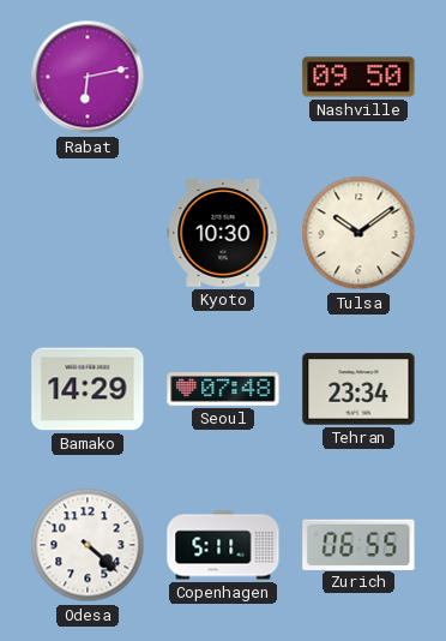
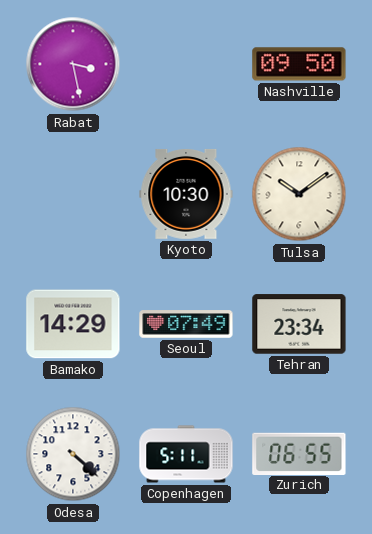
Rabat: 6:13 -> 3:28
Seoul: 07:48 -> 07:49
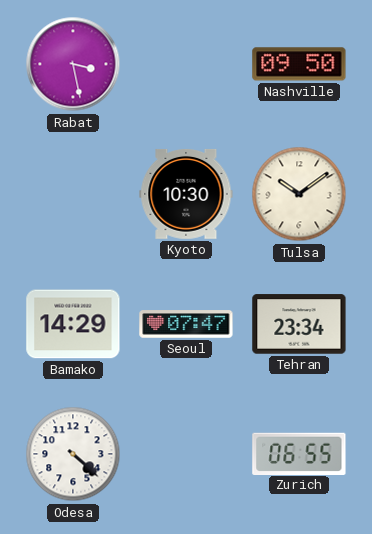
Seoul: 07:49 -> 07:47
Copenhagen: 5:11 -> none
